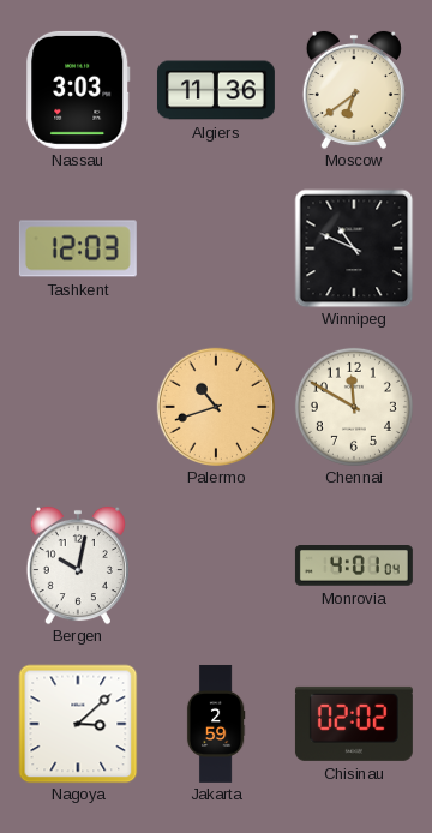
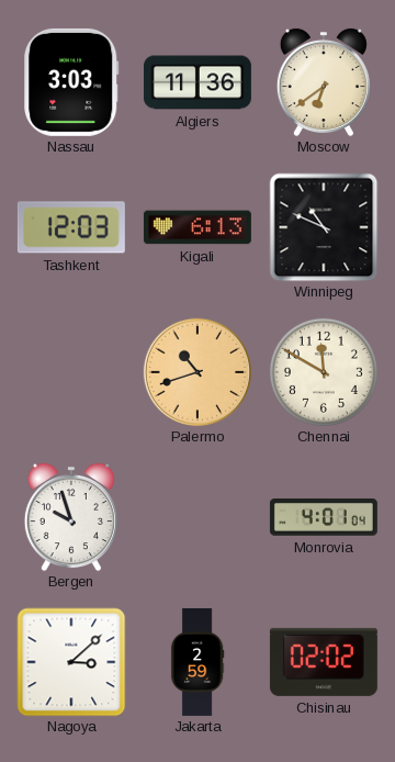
Kigali: none -> 6:13
Bergen: 10:02 -> 9:57
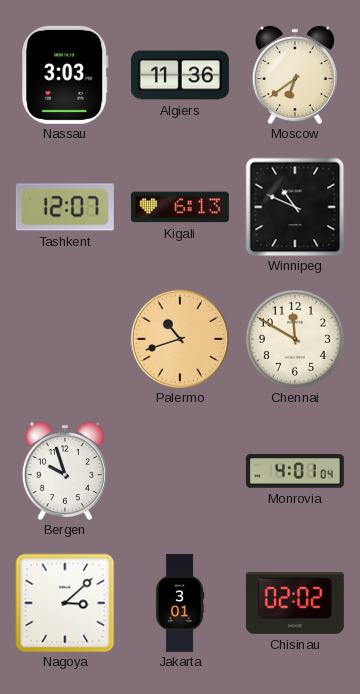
Tashkent: 12:03 -> 12:07
Jakarta: 2:59 -> 3:01
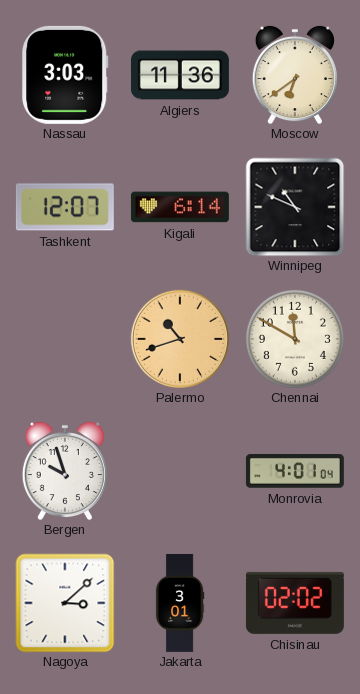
Kigali: 6:13 -> 6:14
